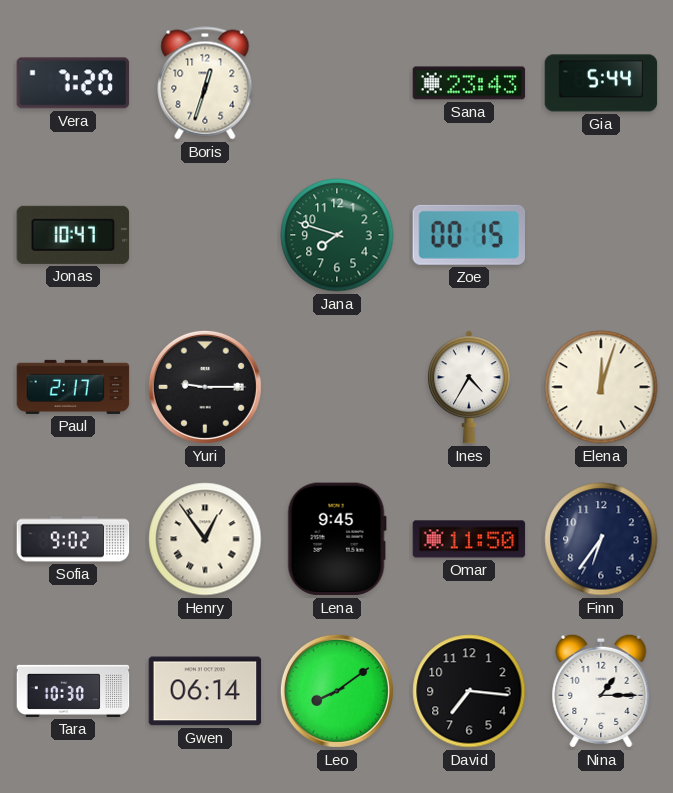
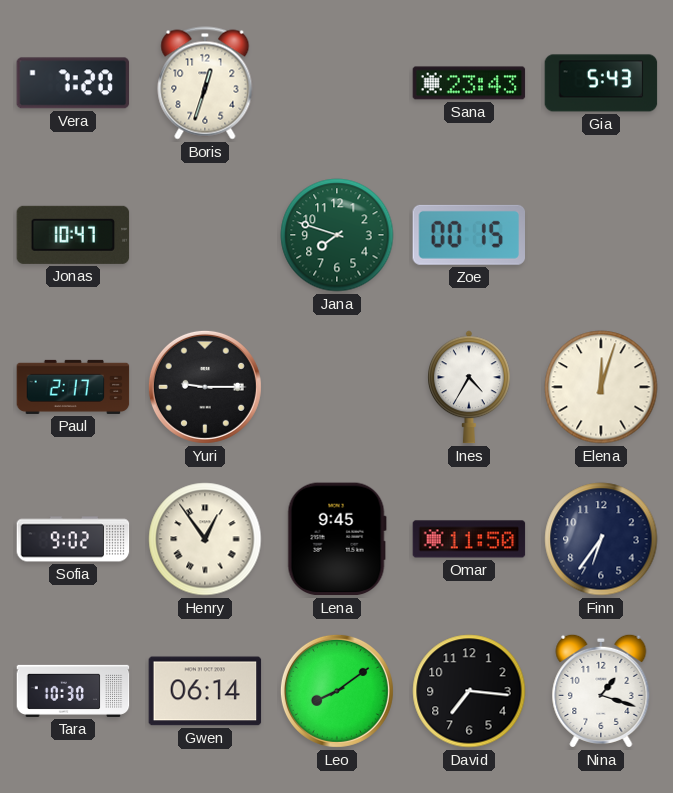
Gia: 5:44 -> 5:43
Nina: 1:15 -> 1:18
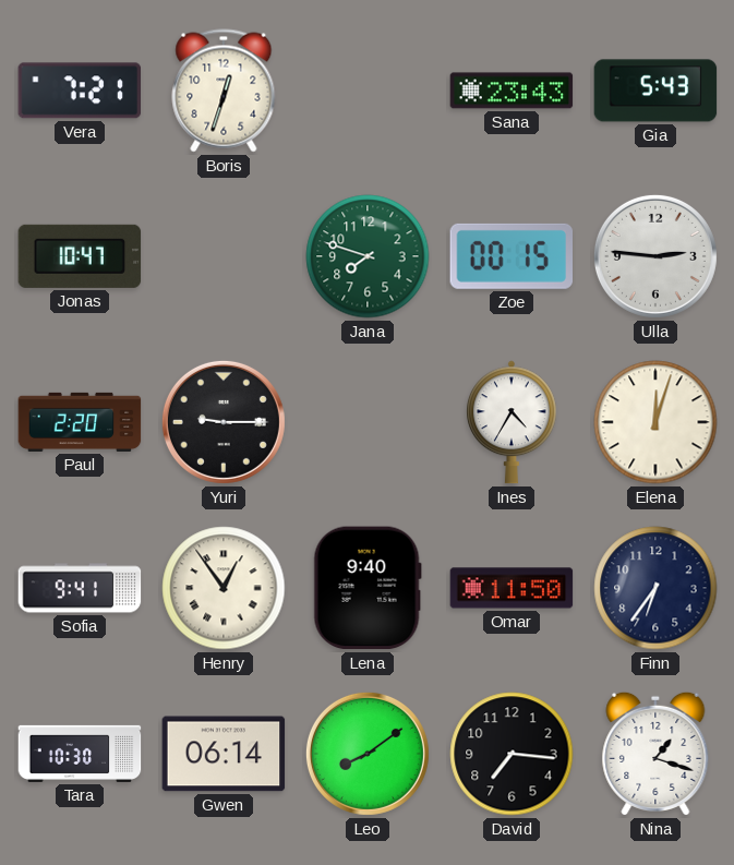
Vera: 7:20 -> 7:21
Ulla: none -> 2:46
Paul: 2:17 -> 2:20
Sofia: 9:02 -> 9:41
Lena: 9:45 -> 9:40
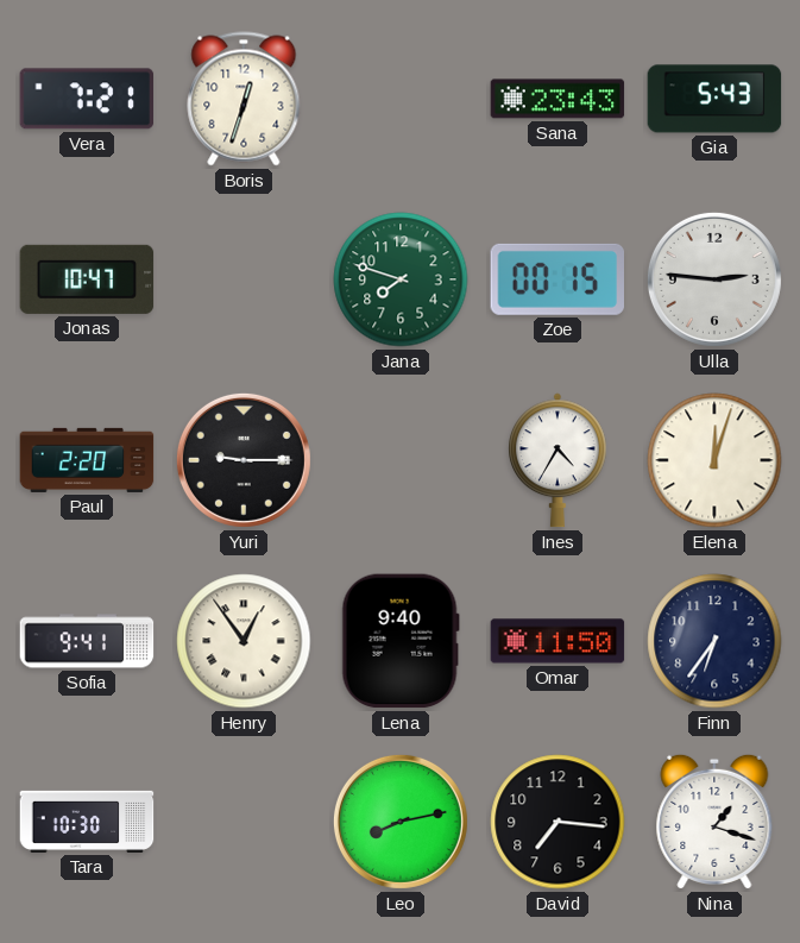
Gwen: 06:14 -> none
Leo: 8:09 -> 8:13
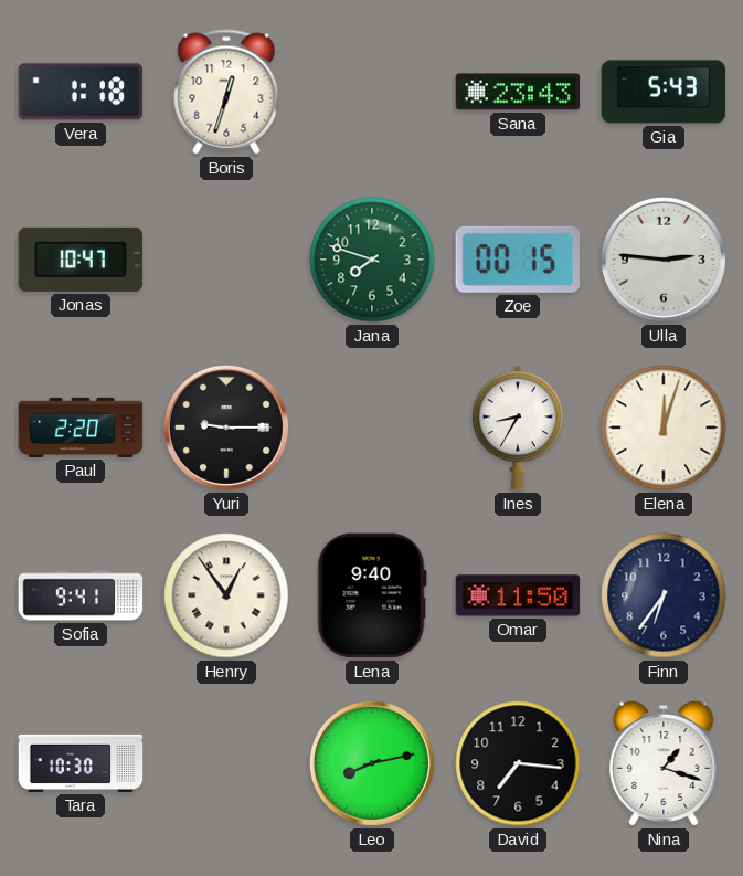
Vera: 7:21 -> 1:18
Ines: 4:35 -> 8:35
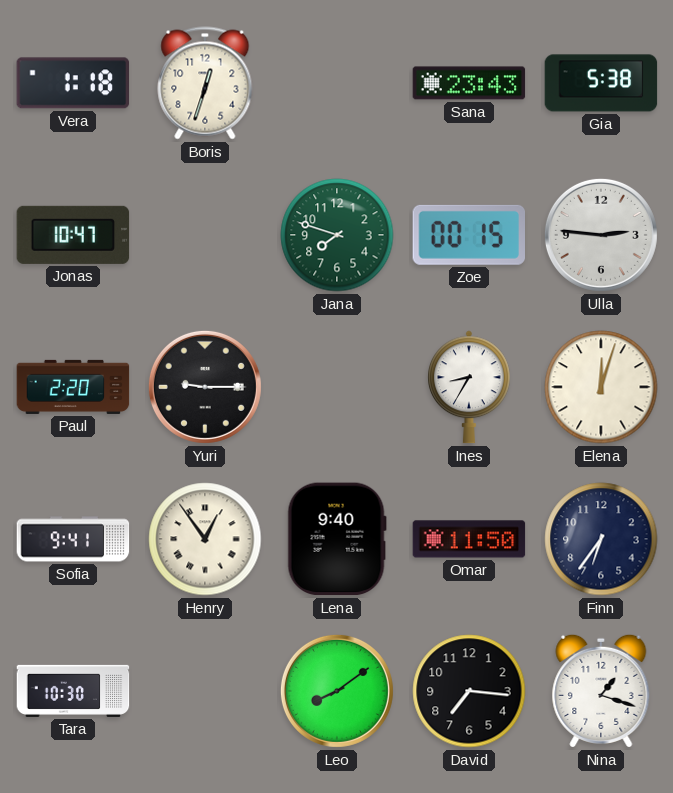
Gia: 5:43 -> 5:38
Leo: 8:13 -> 8:09
